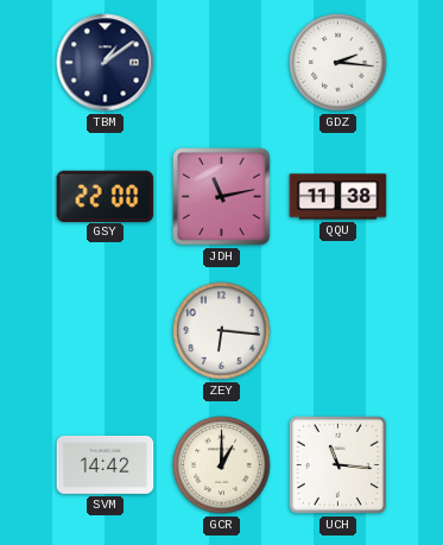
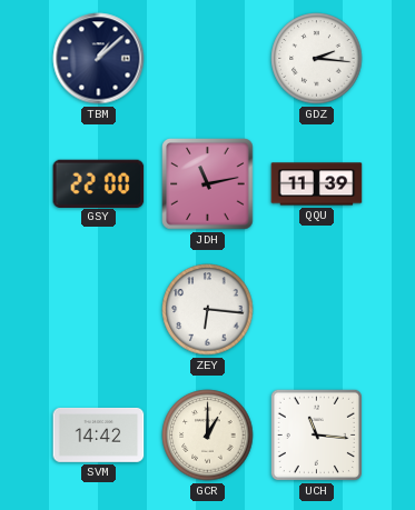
TBM: 1:09 -> 1:08
QQU: 11:38 -> 11:39
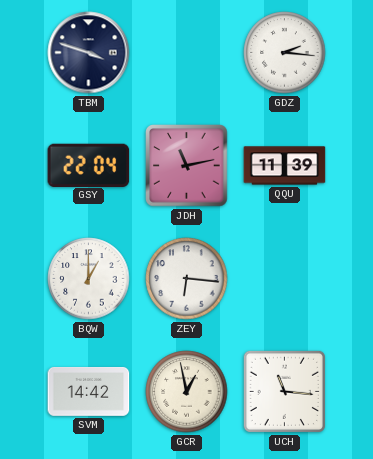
TBM: 1:08 -> 3:48
GSY: 22:00 -> 22:04
BQW: none -> 1:00
GCR: 1:00 -> 12:58
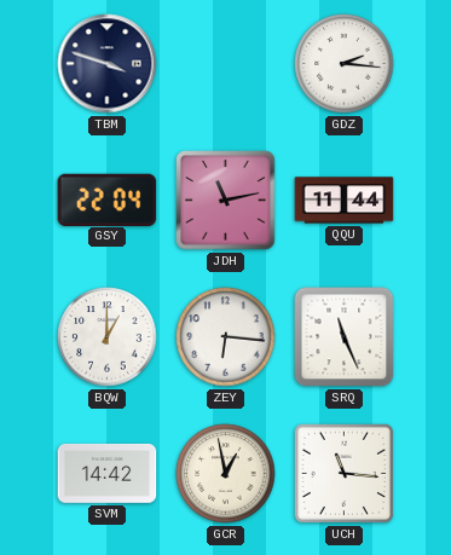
QQU: 11:39 -> 11:44
SRQ: none -> 11:26
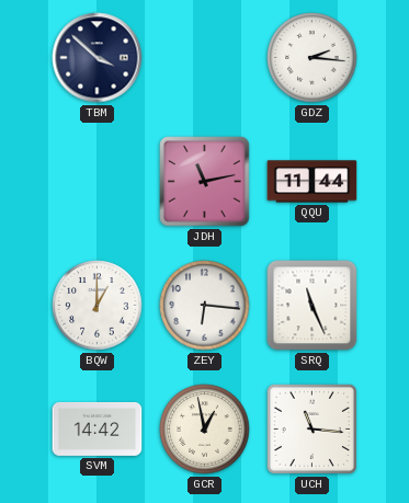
TBM: 3:48 -> 3:52
GSY: 22:04 -> none
